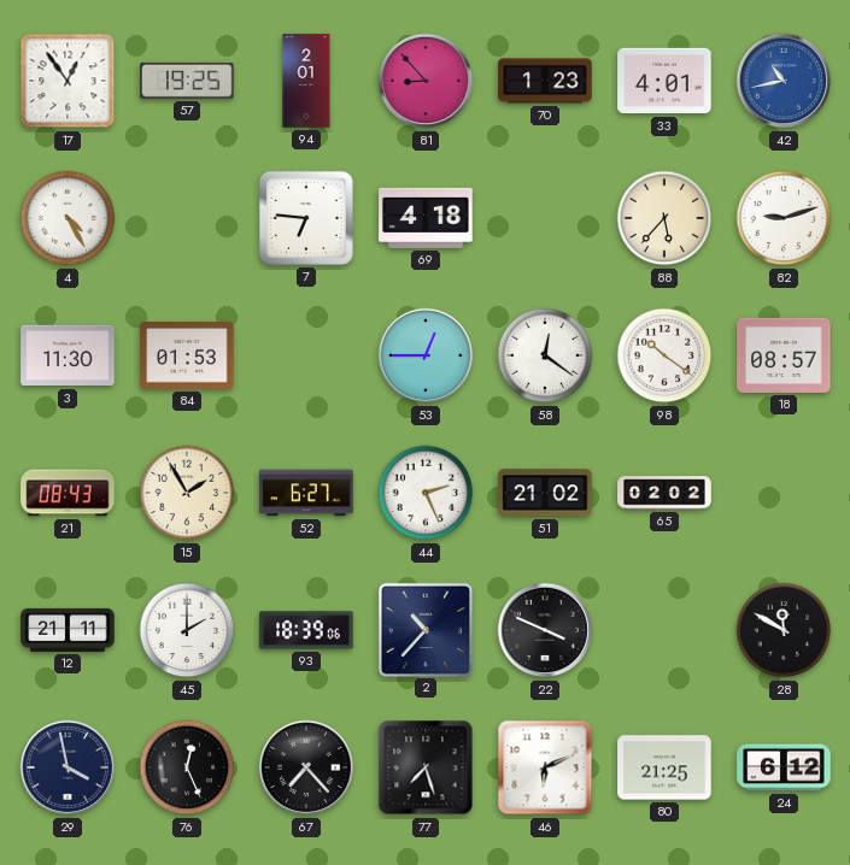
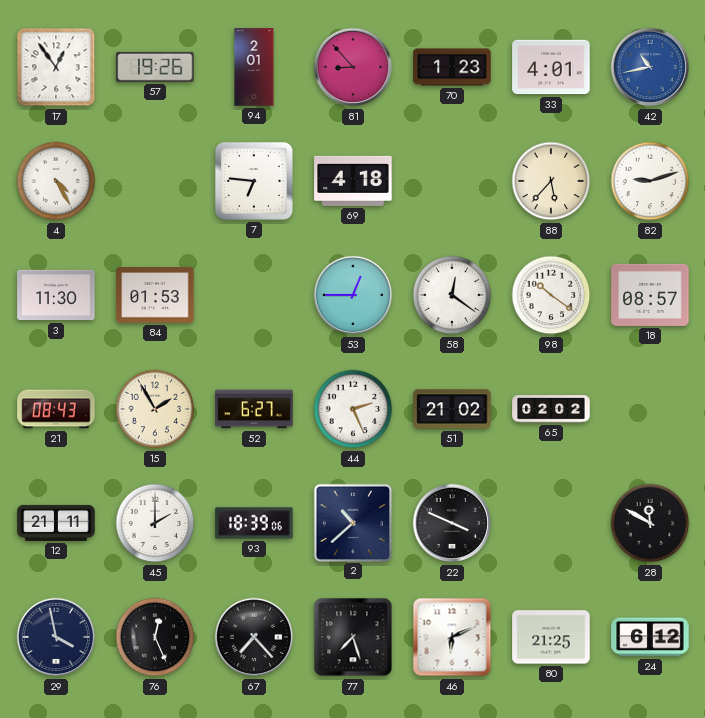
57: 19:25 -> 19:26
2: 10:37 -> 10:38
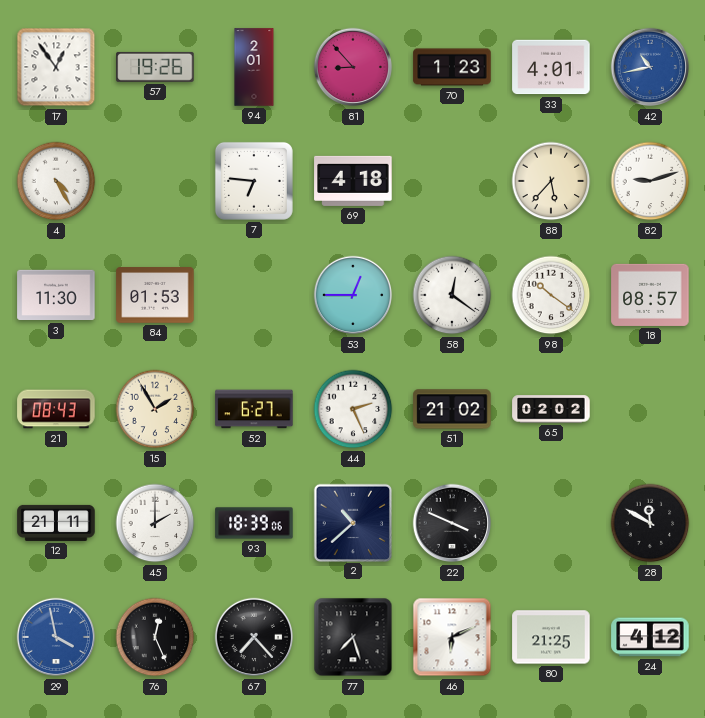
29 dial: navy -> blue
24: 6:12 -> 4:12
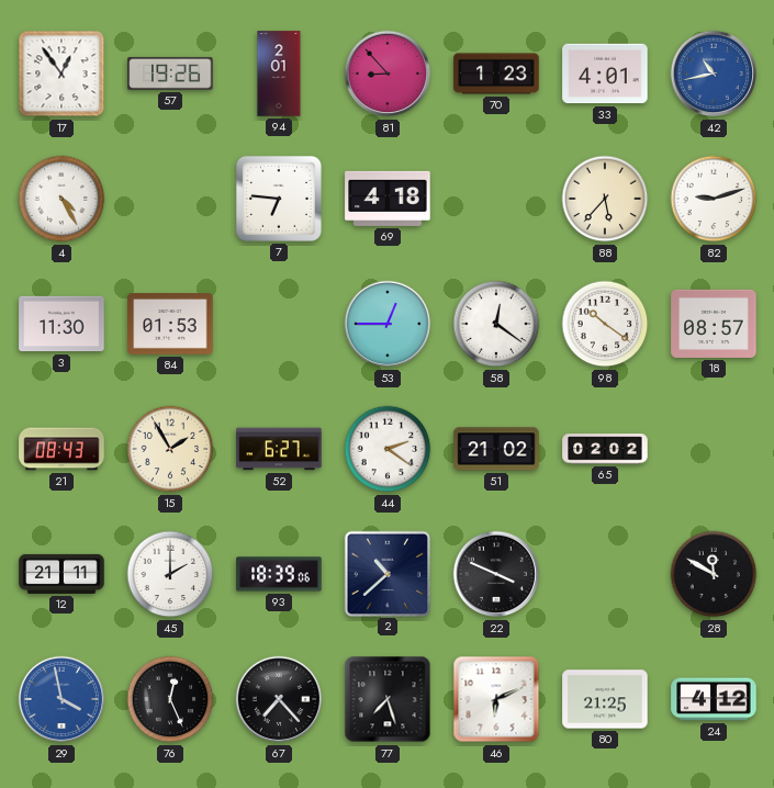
44: 2:26 -> 2:21
